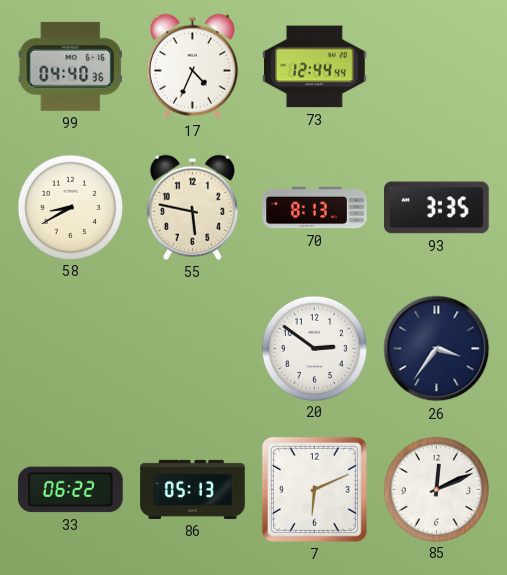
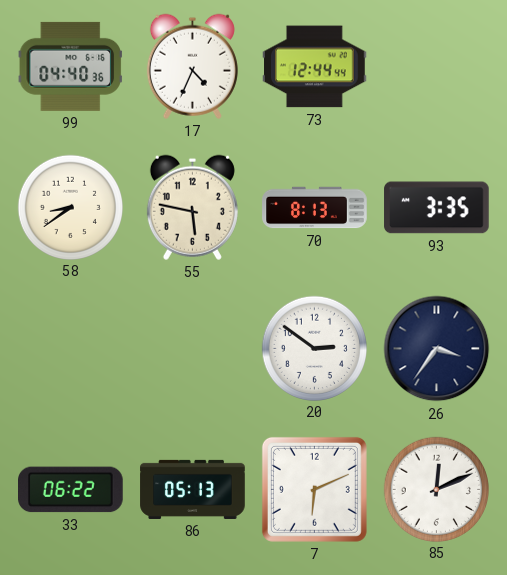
58: 8:40 -> 8:39
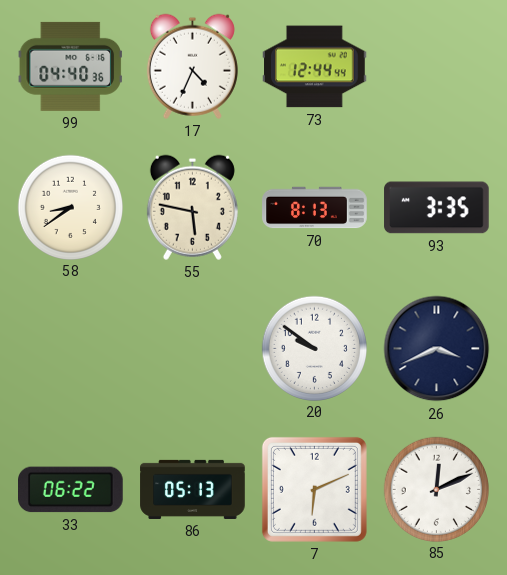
20: 2:51 -> 9:51
26: 3:36 -> 3:41
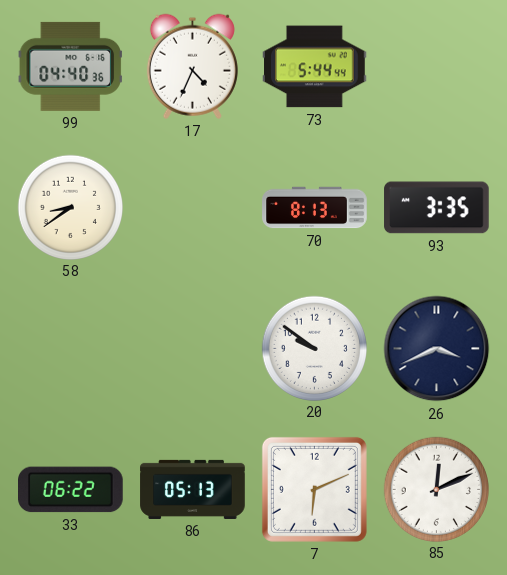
73: 12:44 -> 5:44
55: 5:47 -> none
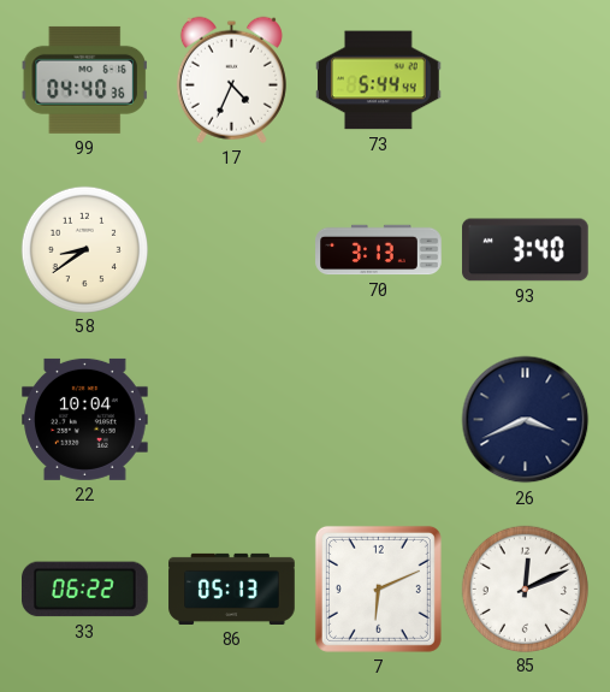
70: 8:13 -> 3:13
93: 3:35 -> 3:40
22: none -> 10:04
20: 9:51 -> none
